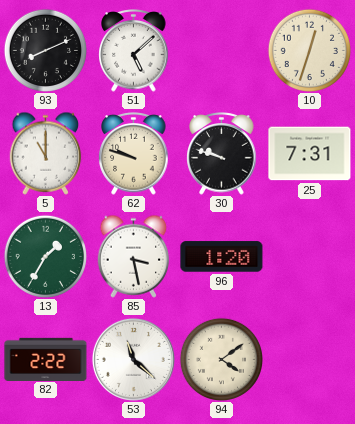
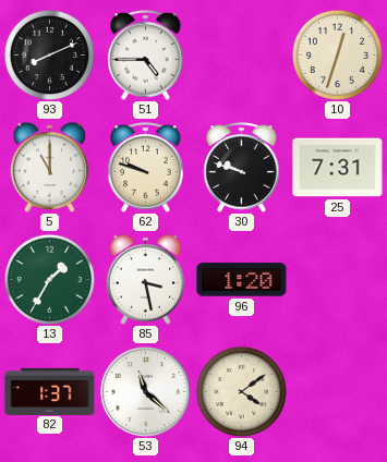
51: 5:08 -> 4:45
82: 2:22 -> 1:37
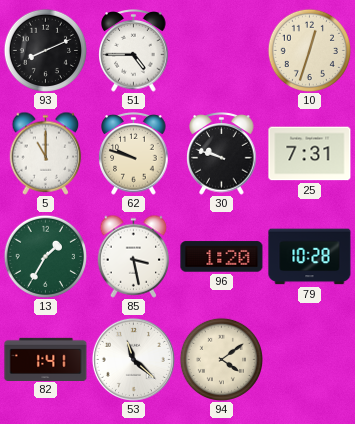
79: none -> 10:28
82: 1:37 -> 1:41
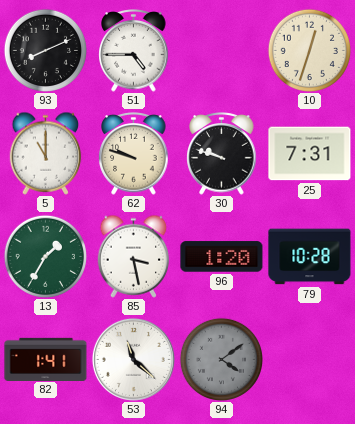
94 dial: cream -> grey
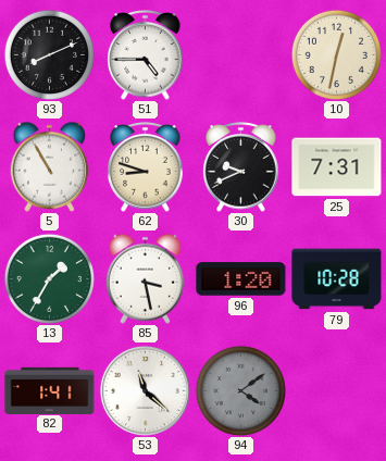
10: 12:33 -> 12:32
5: 11:00 -> 10:55
62: 9:48 -> 8:48
30: 9:48 -> 9:41
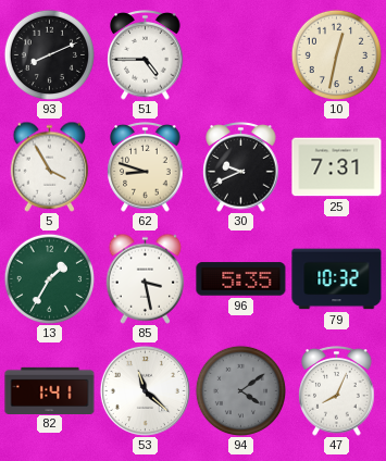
5: 10:55 -> 3:55
96: 1:20 -> 5:35
79: 10:28 -> 10:32
47: none -> 8:04
